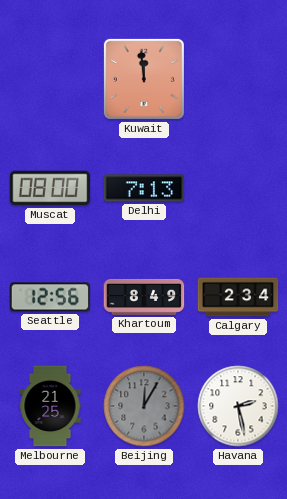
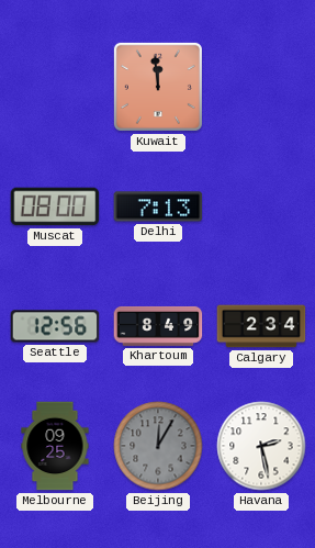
Melbourne: 21:25 -> 09:25
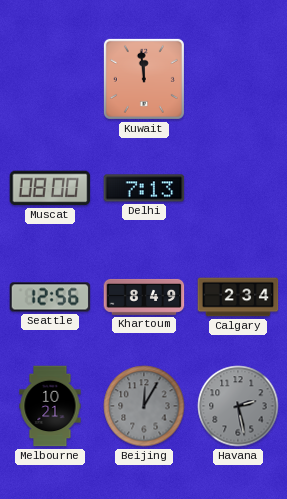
Melbourne: 09:25 -> 10:21
Havana dial: white -> grey
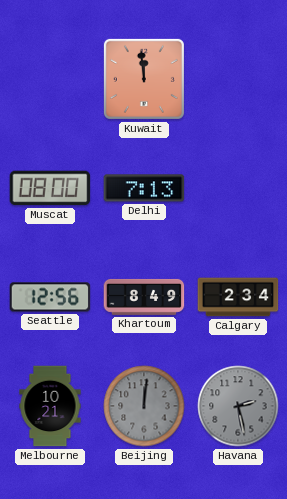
Beijing: 12:05 -> 12:01
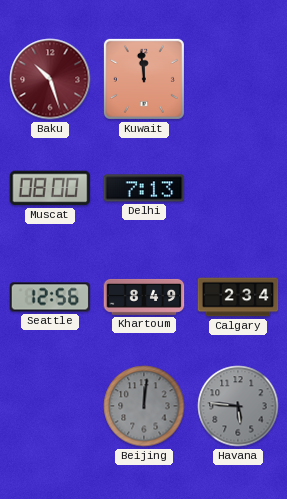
Baku: none -> 10:27
Melbourne: 10:21 -> none
Havana: 2:28 -> 5:46
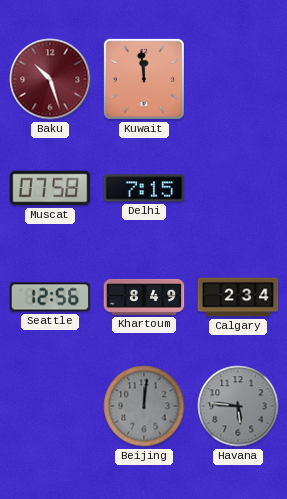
Muscat: 08:00 -> 07:58
Delhi: 7:13 -> 7:15
